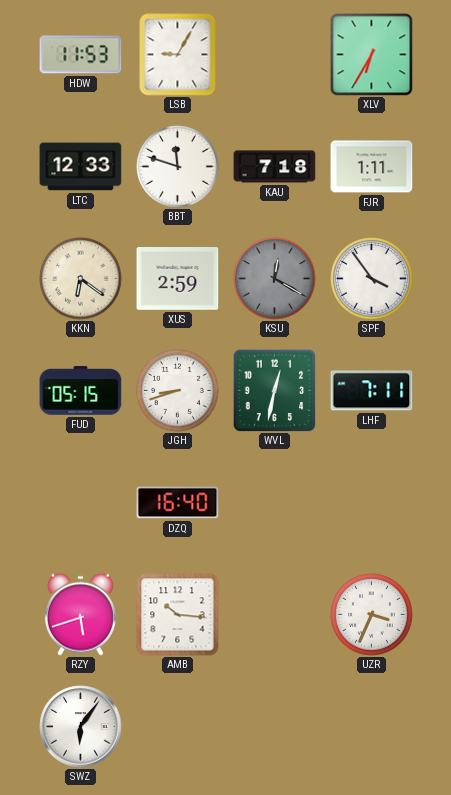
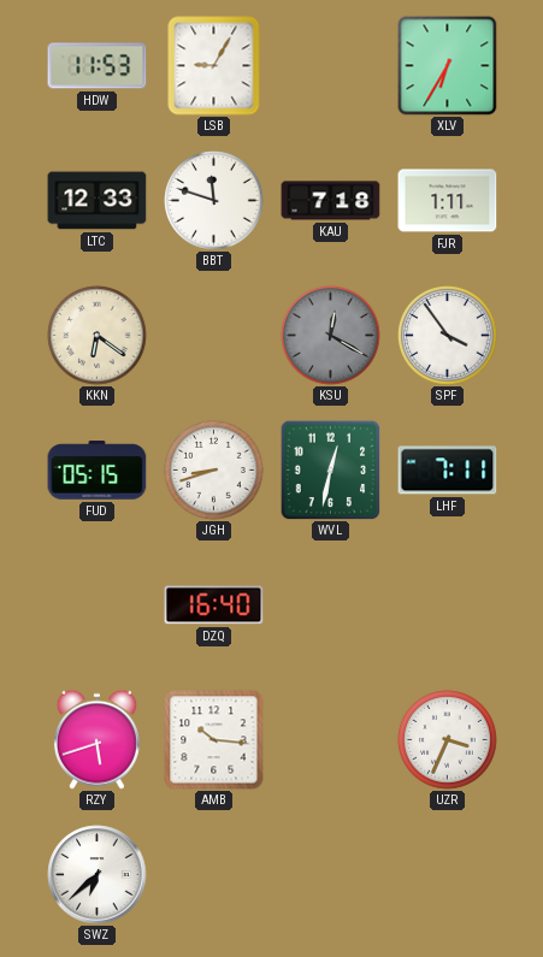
XUS: 2:59 -> none
SWZ: 6:06 -> 6:38
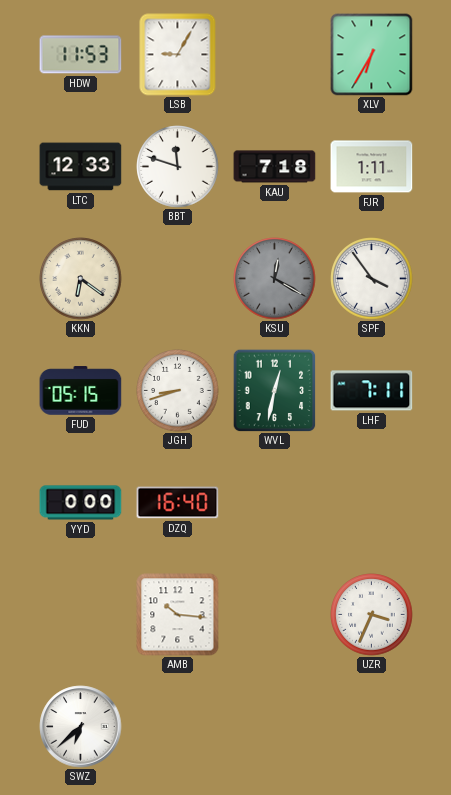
YYD: none -> 0:00
RZY: 5:42 -> none
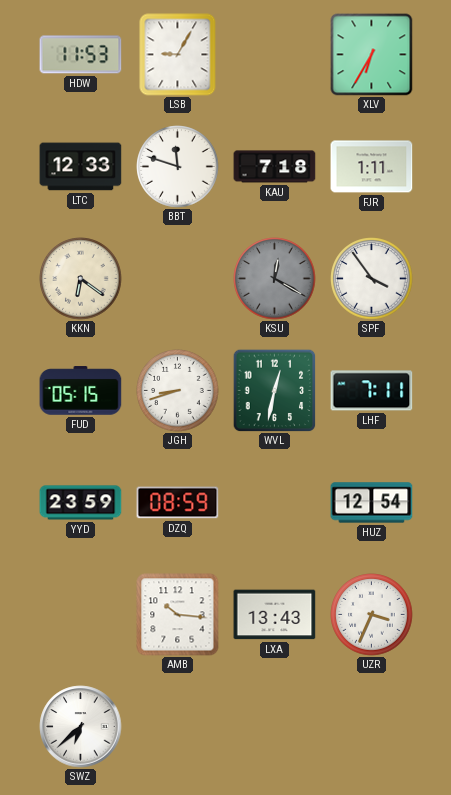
YYD: 0:00 -> 23:59
DZQ: 16:40 -> 08:59
HUZ: none -> 12:54
LXA: none -> 13:43
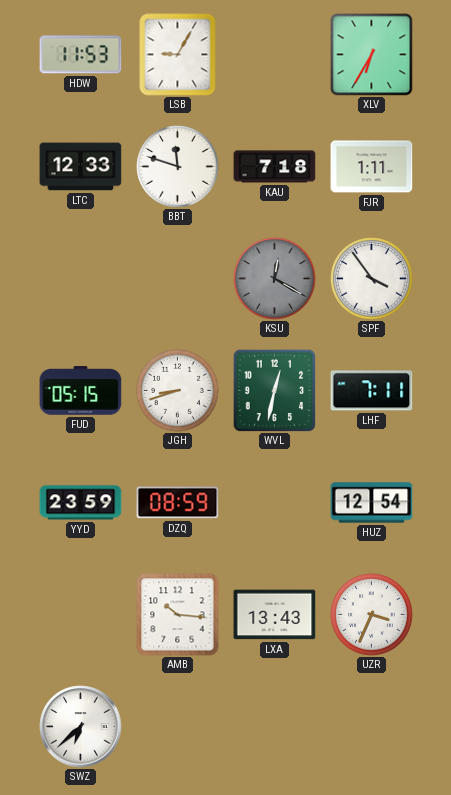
KKN: 6:21 -> none
